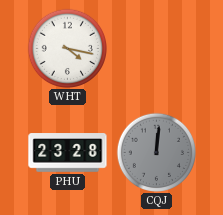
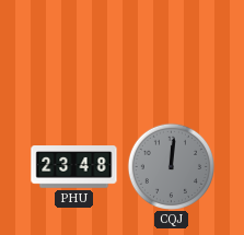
WHT: 4:17 -> none
PHU: 23:28 -> 23:48
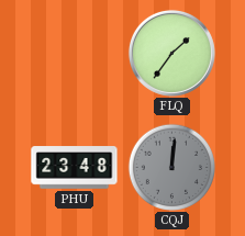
FLQ: none -> 1:36
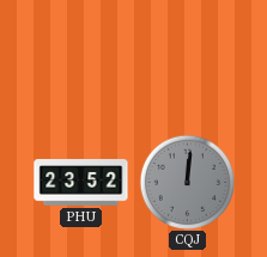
FLQ: 1:36 -> none
PHU: 23:48 -> 23:52
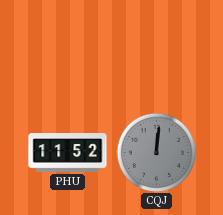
PHU: 23:52 -> 11:52
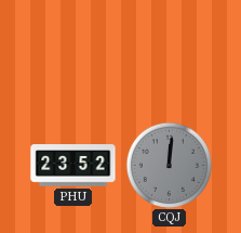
PHU: 11:52 -> 23:52
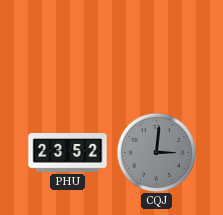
CQJ: 12:01 -> 3:01
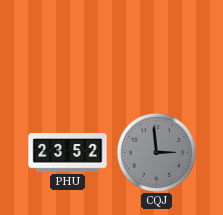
CQJ: 3:01 -> 2:59
